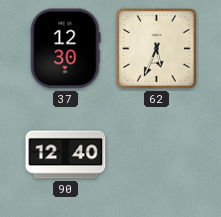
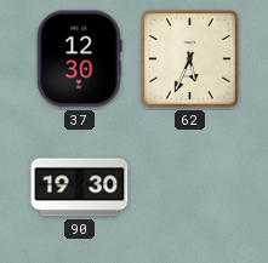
90: 12:40 -> 19:30
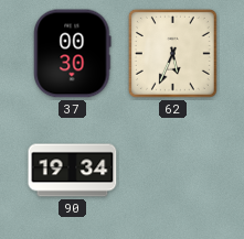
37: 12:30 -> 00:30
90: 19:30 -> 19:34
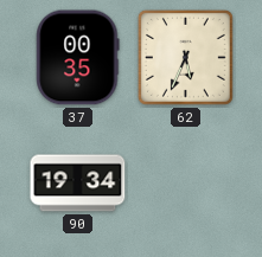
37: 00:30 -> 00:35
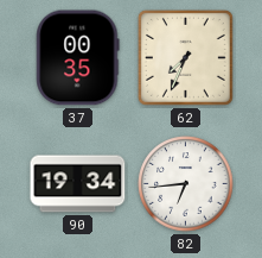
62: 5:34 -> 7:34
82: none -> 6:44
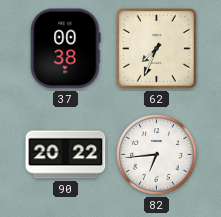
37: 00:35 -> 00:38
90: 19:34 -> 20:22
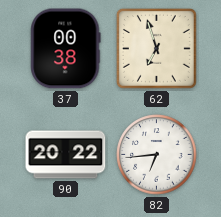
62: 7:34 -> 6:57
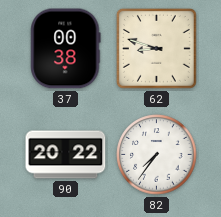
62: 6:57 -> 8:48
82: 6:44 -> 7:36
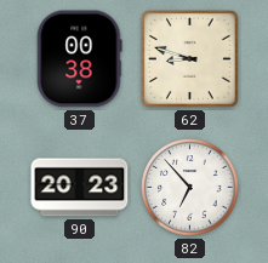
90: 20:22 -> 20:23
82: 7:36 -> 6:53
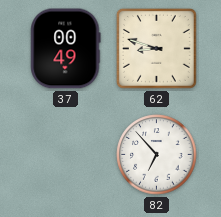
37: 00:38 -> 00:49
90: 20:23 -> none
